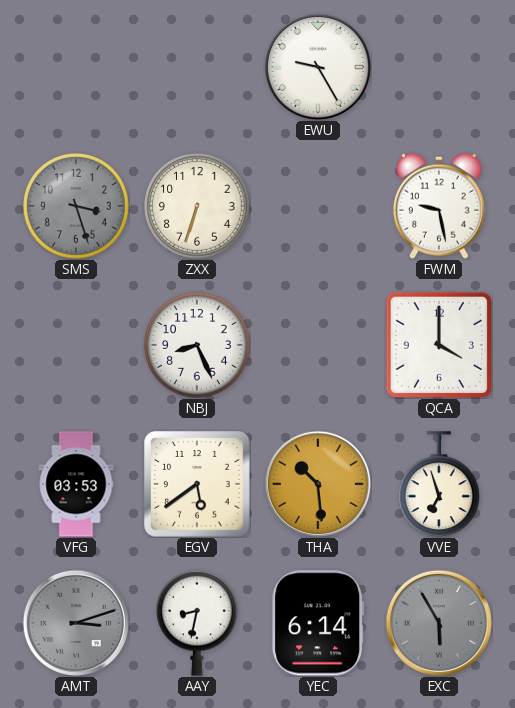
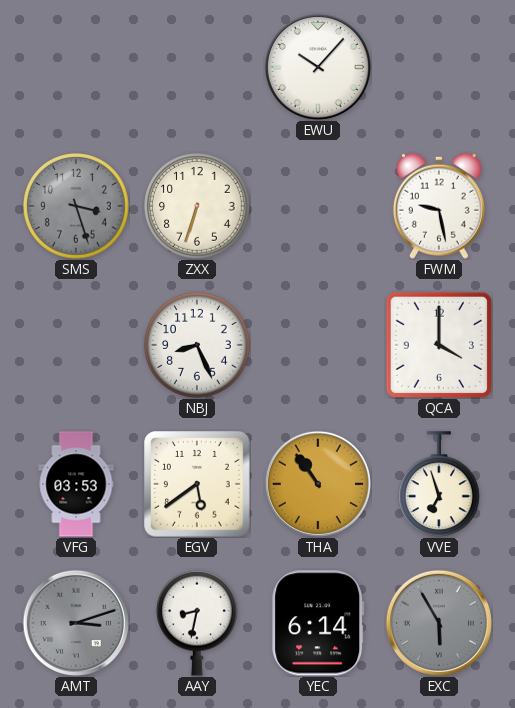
EWU: 9:25 -> 10:07
THA: 10:29 -> 10:54
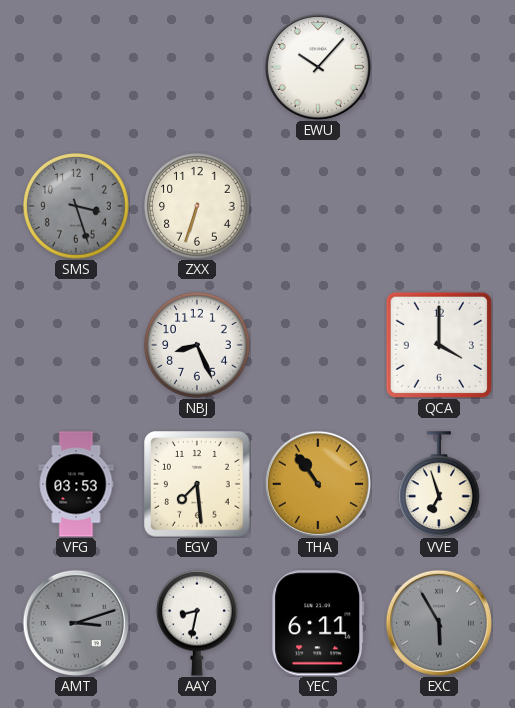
FWM: 9:28 -> none
EGV: 5:39 -> 7:29
YEC: 6:14 -> 6:11
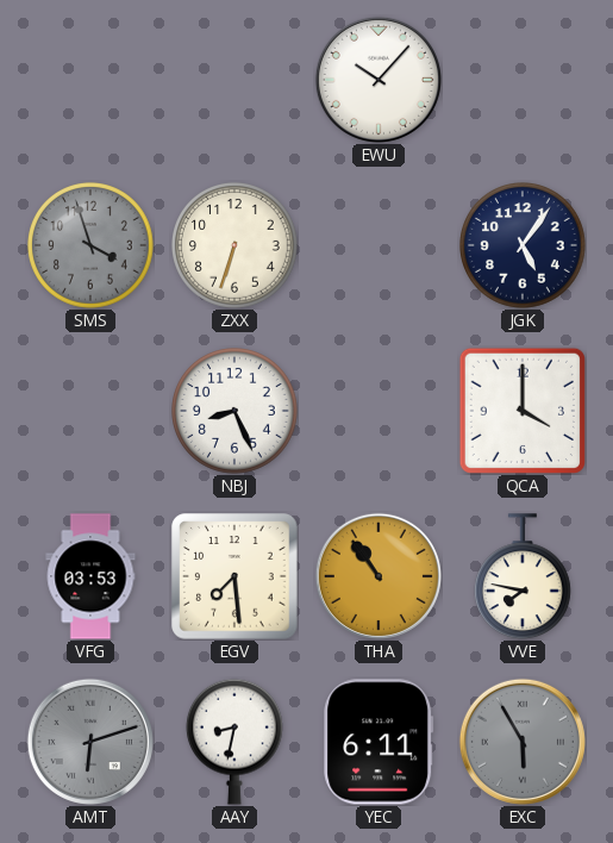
SMS: 3:27 -> 3:57
JGK: none -> 5:06
VVE: 6:57 -> 7:47
AMT: 3:12 -> 6:12
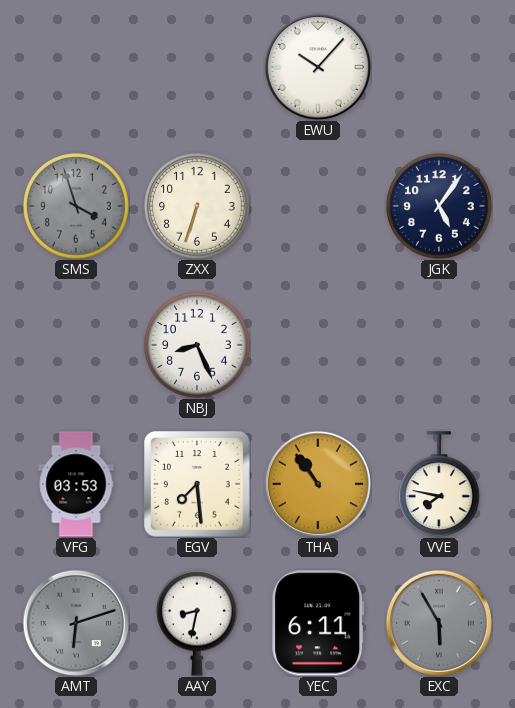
QCA: 4:00 -> none
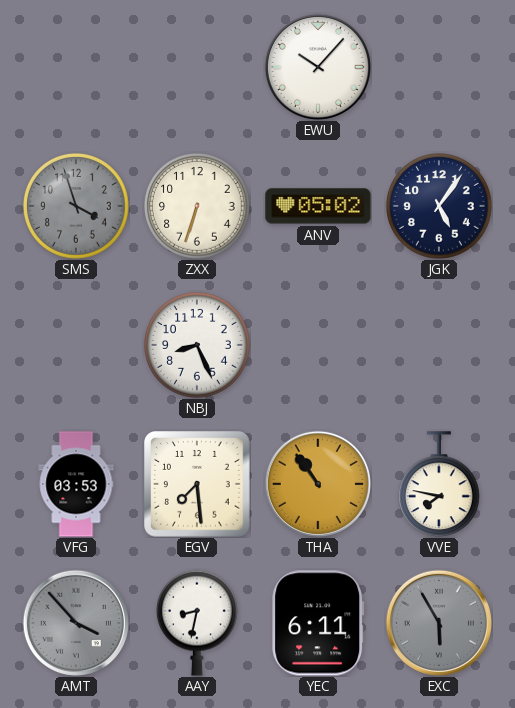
ANV: none -> 05:02
AMT: 6:12 -> 3:53
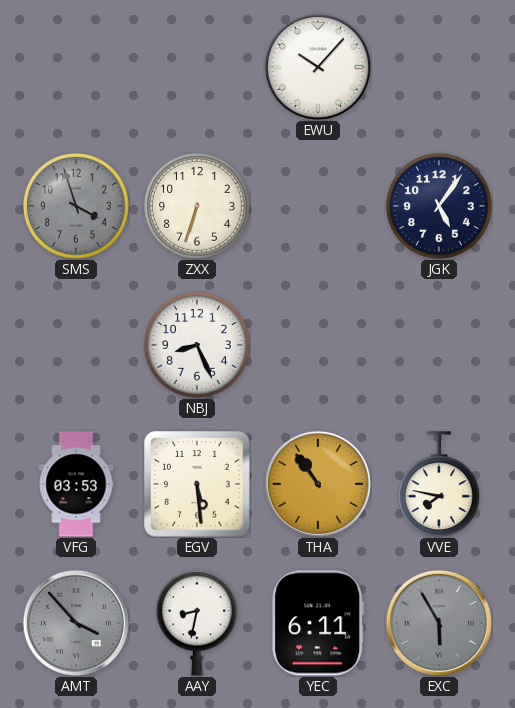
ANV: 05:02 -> none
EGV: 7:29 -> 5:29
